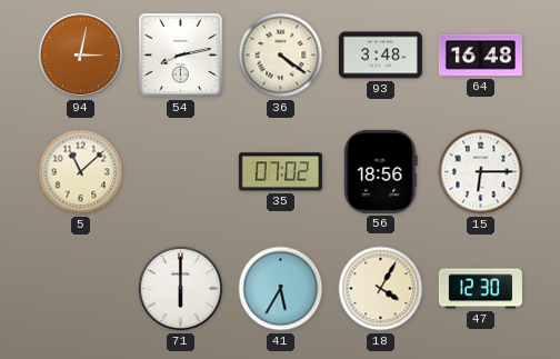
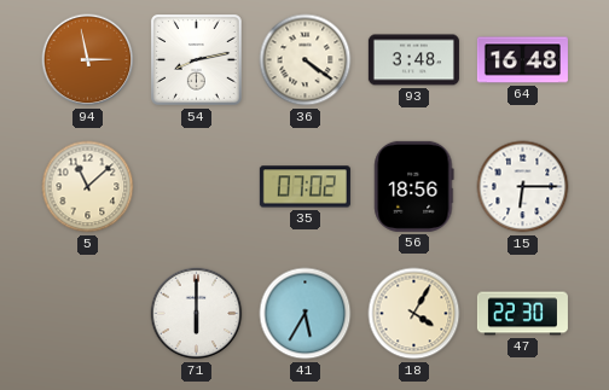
94: 3:02 -> 2:58
47: 12:30 -> 22:30
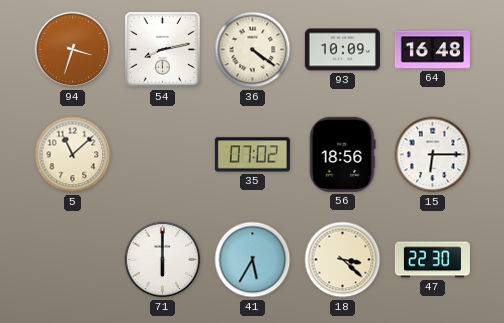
94: 2:58 -> 3:33
93: 3:48 -> 10:09
18: 4:05 -> 3:22
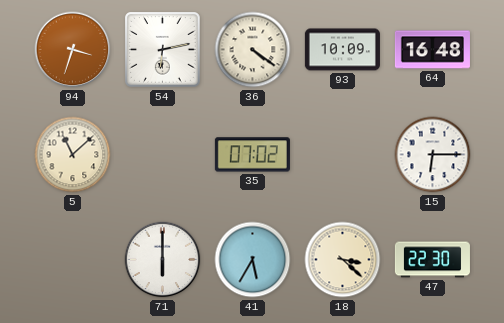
54: 8:13 -> 6:13
56: 18:56 -> none
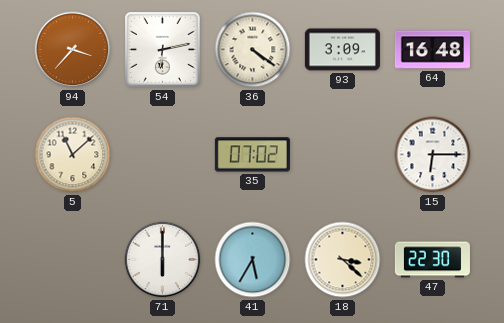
94: 3:33 -> 3:37
93: 10:09 -> 3:09
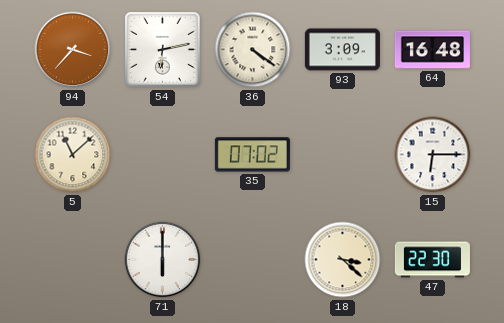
41: 5:35 -> none
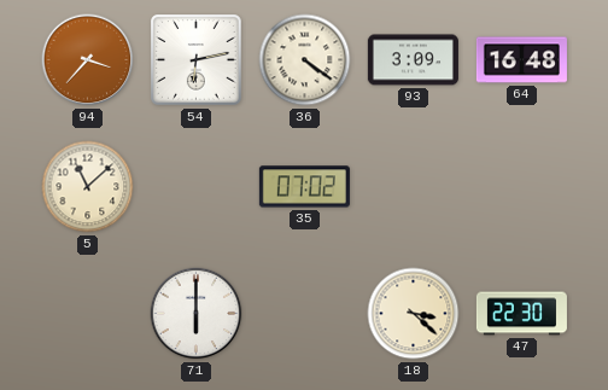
15: 6:15 -> none
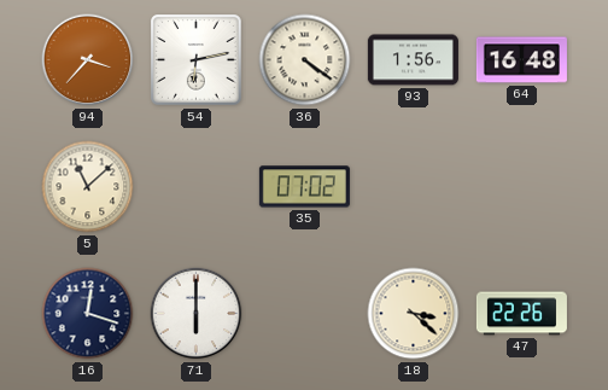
93: 3:09 -> 1:56
16: none -> 12:18
47: 22:30 -> 22:26
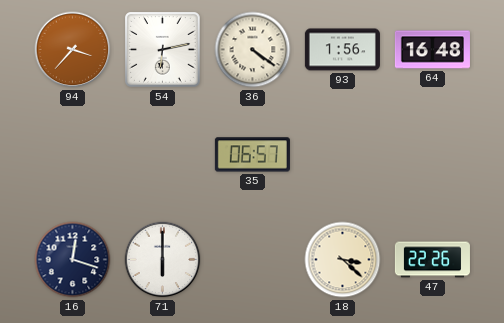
5: 11:08 -> none
35: 07:02 -> 06:57
